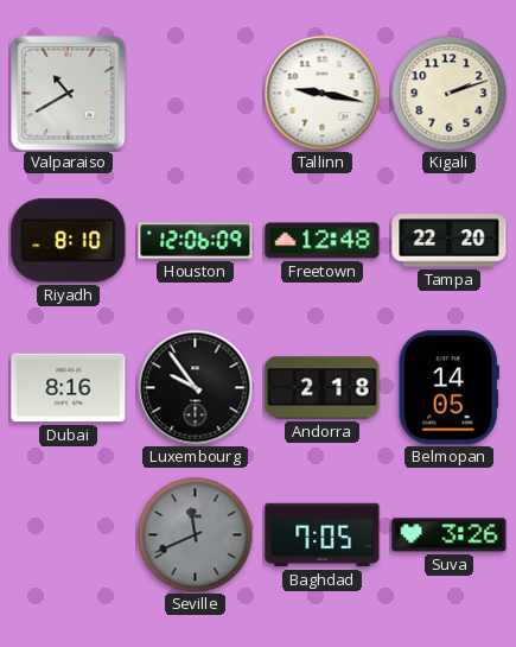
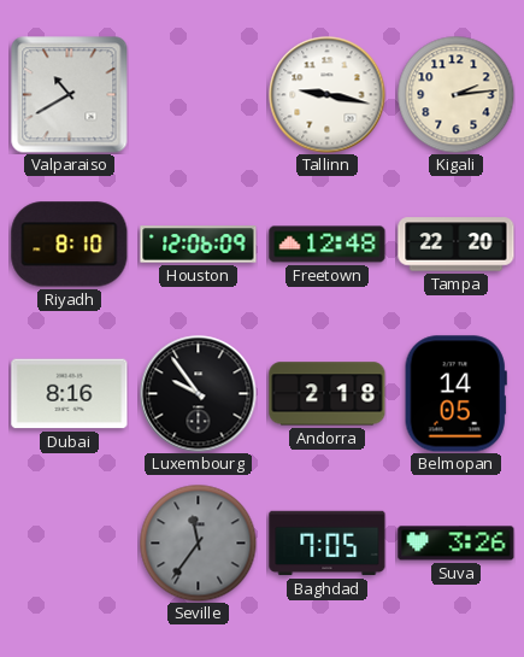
Kigali: 2:12 -> 2:14
Seville: 11:41 -> 11:36
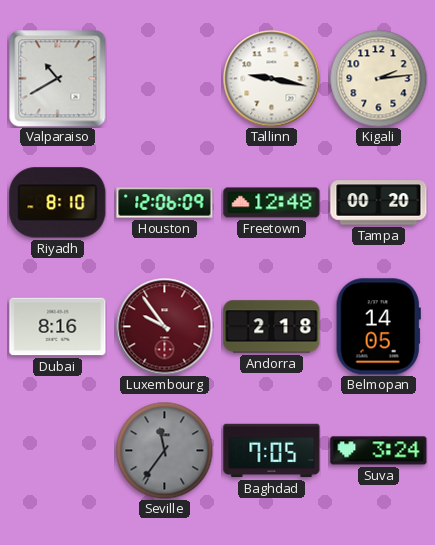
Tampa: 22:20 -> 00:20
Luxembourg dial: black -> burgundy
Suva: 3:26 -> 3:24
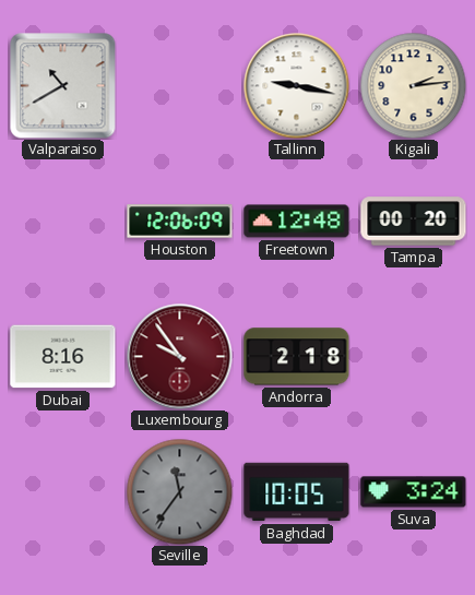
Riyadh: 8:10 -> none
Belmopan: 14:05 -> none
Baghdad: 7:05 -> 10:05
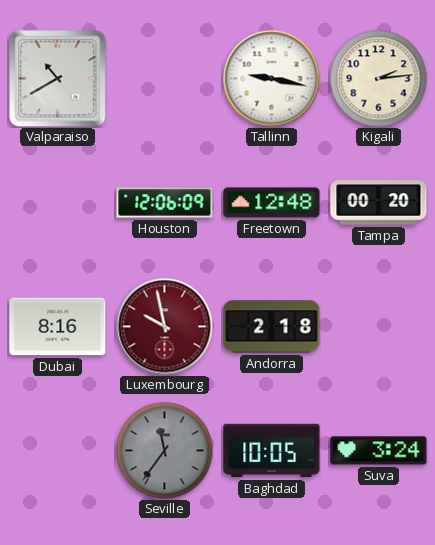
Luxembourg: 9:54 -> 9:58
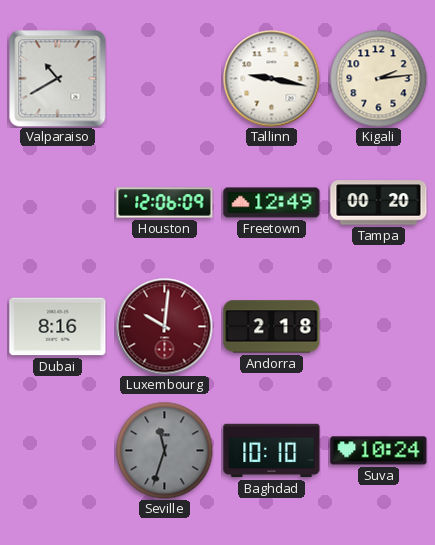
Freetown: 12:48 -> 12:49
Luxembourg: 9:58 -> 10:01
Seville: 11:36 -> 11:33
Baghdad: 10:05 -> 10:10
Suva: 3:24 -> 10:24
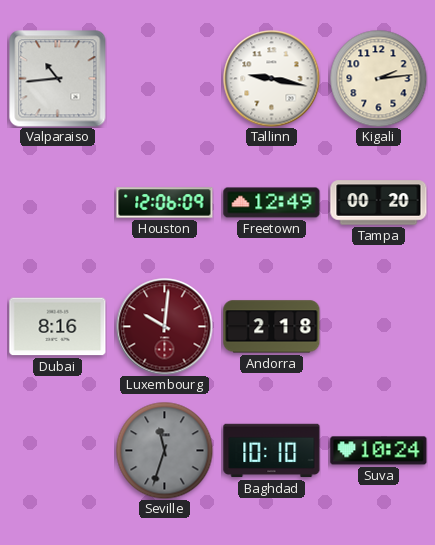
Valparaiso: 10:40 -> 10:44
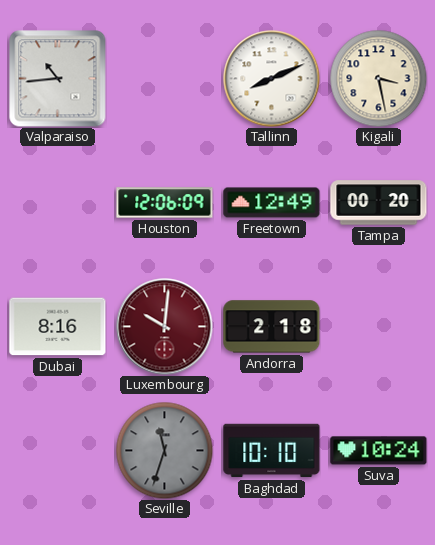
Tallinn: 9:17 -> 8:11
Kigali: 2:14 -> 3:28
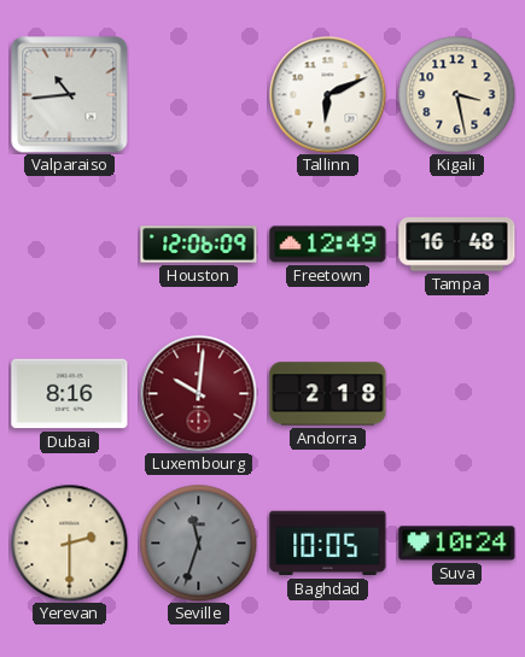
Tallinn: 8:11 -> 6:11
Tampa: 00:20 -> 16:48
Yerevan: none -> 2:30
Baghdad: 10:10 -> 10:05
